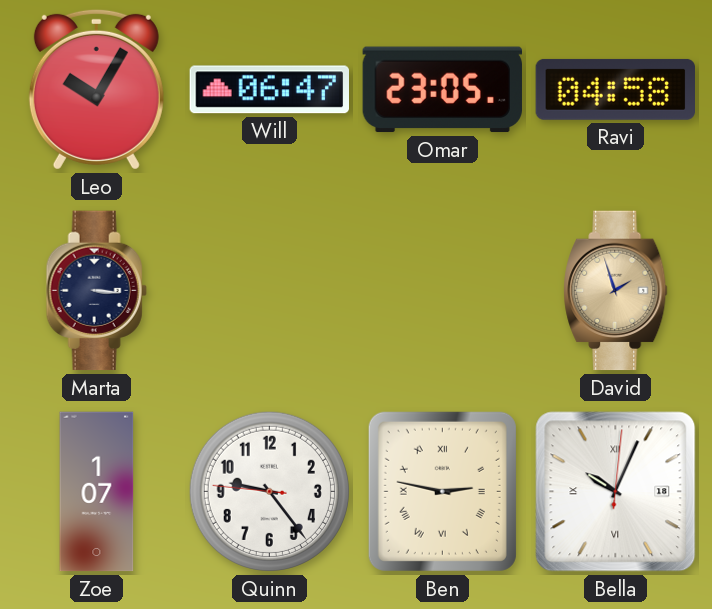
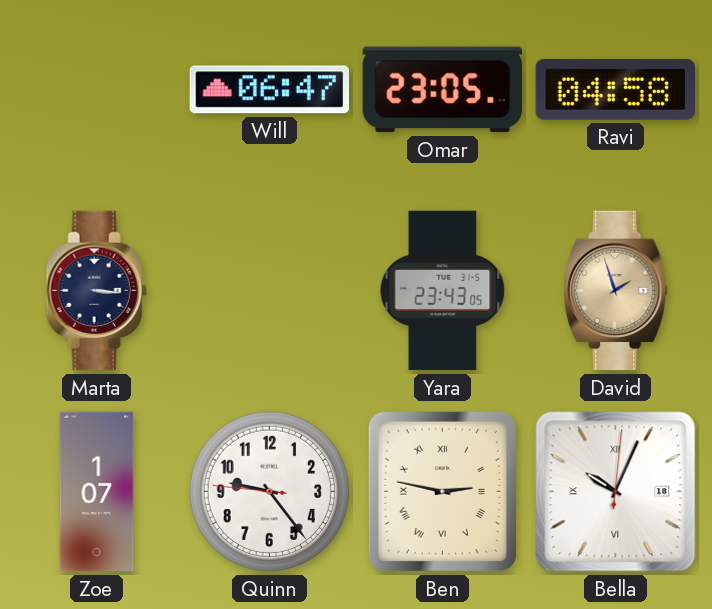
Leo: 10:05 -> none
Yara: none -> 23:43
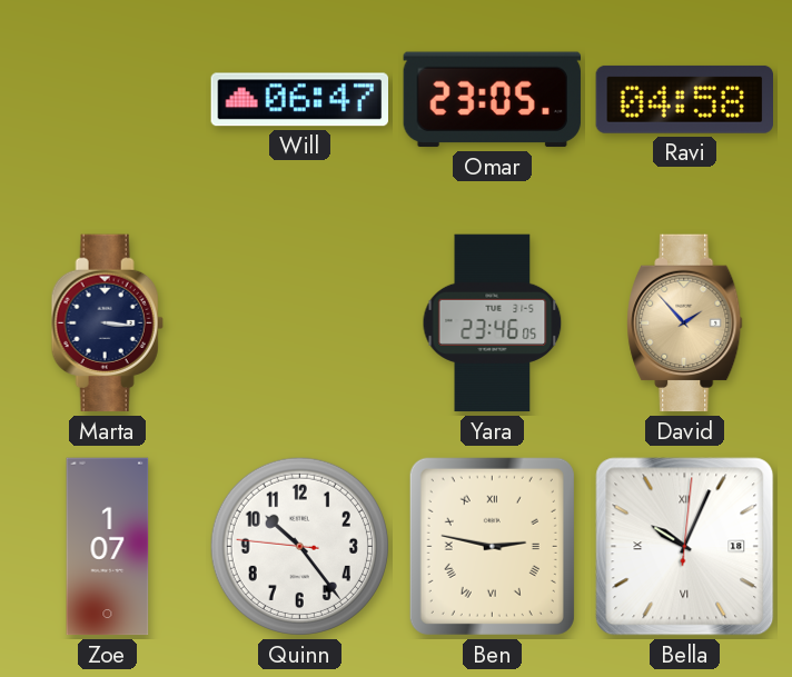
Yara: 23:43 -> 23:46
David: 1:57 -> 1:53
Quinn: 9:23 -> 10:23
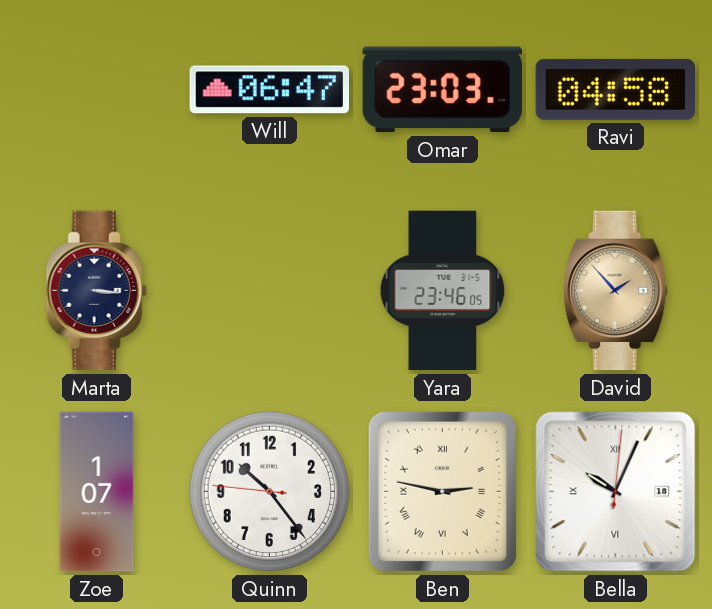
Omar: 23:05 -> 23:03
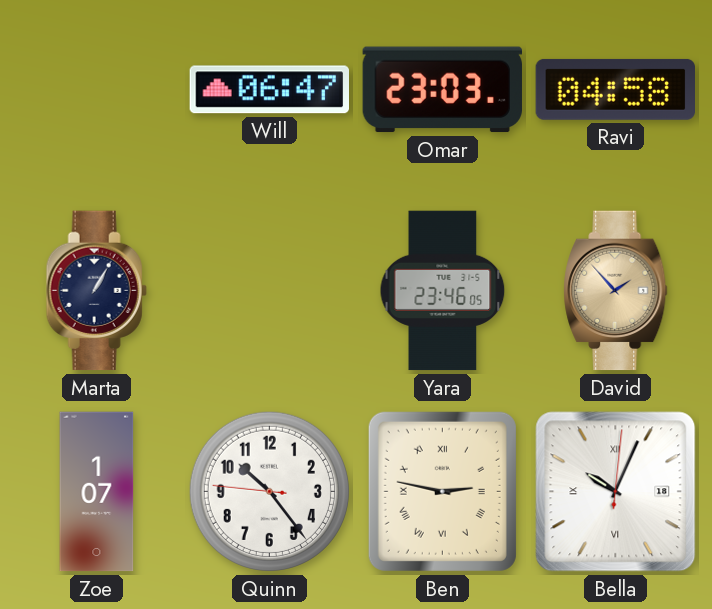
Marta: 3:16 -> 1:05
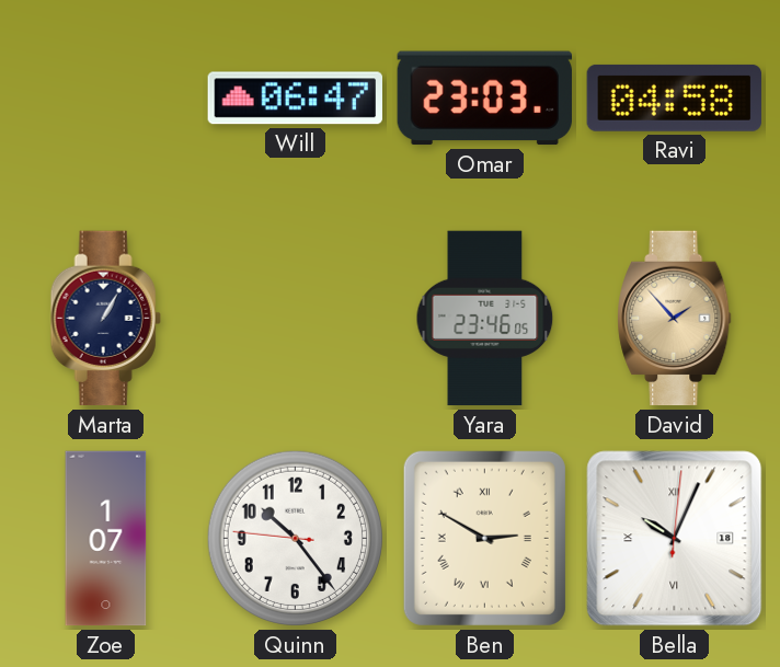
Ben: 2:47 -> 2:50
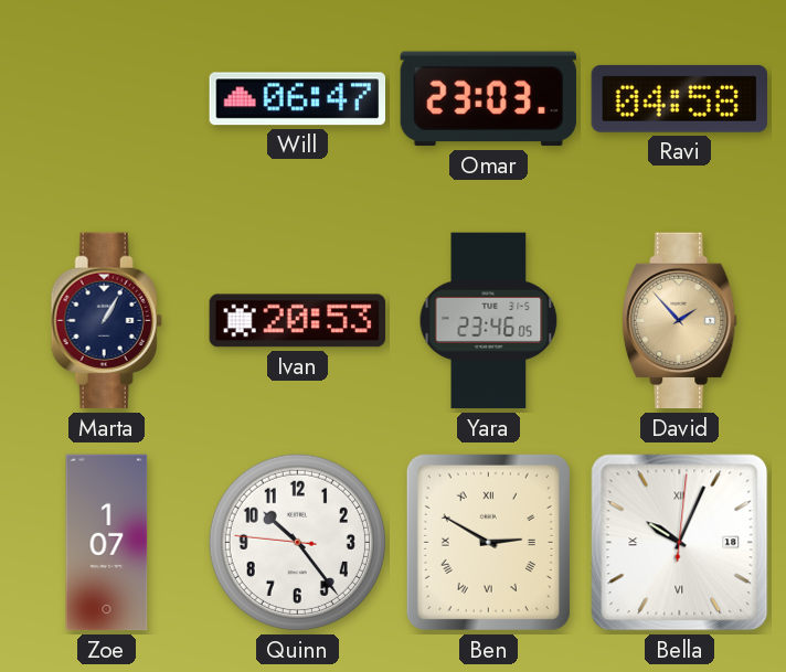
Ivan: none -> 20:53
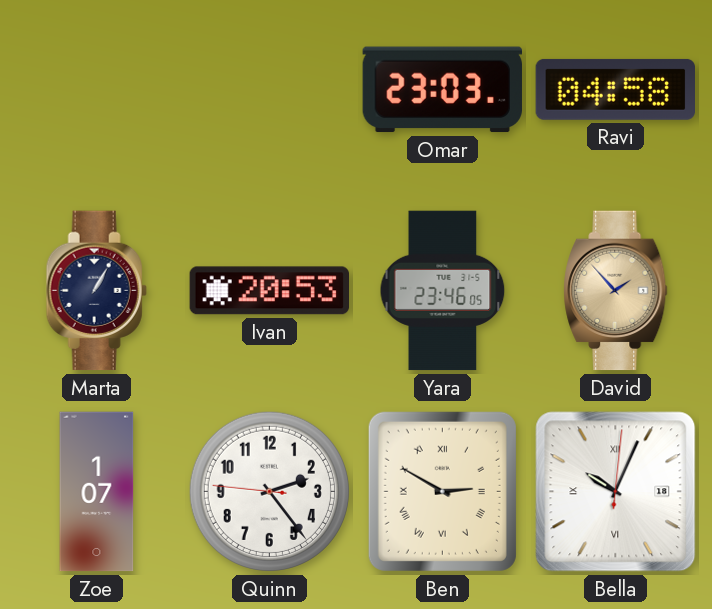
Will: 06:47 -> none
Quinn: 10:23 -> 2:23
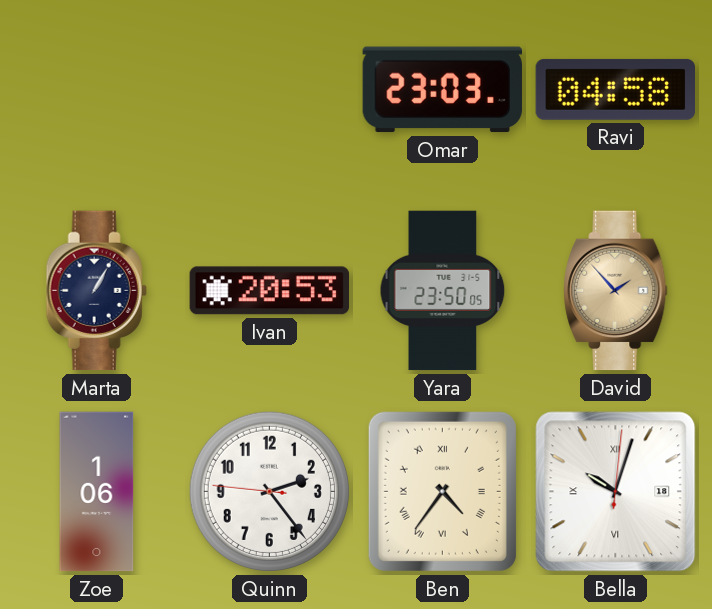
Yara: 23:46 -> 23:50
Zoe: 1:07 -> 1:06
Ben: 2:50 -> 4:36
Bella: 10:04 -> 10:03
